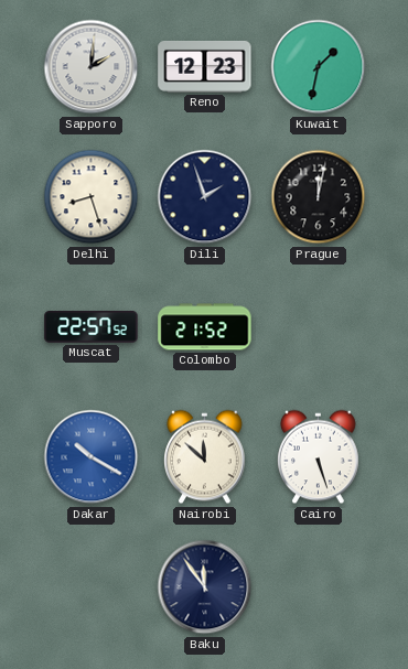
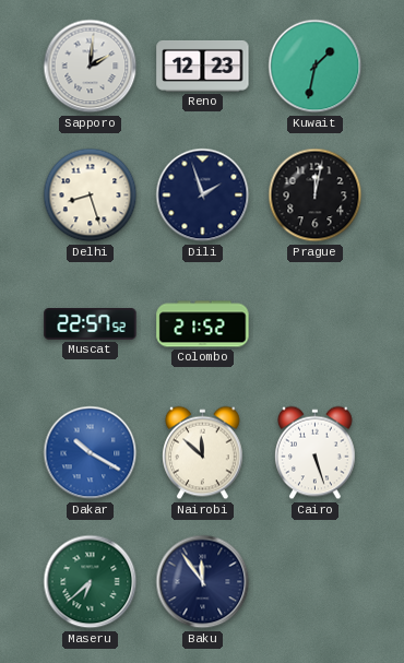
Maseru: none -> 6:38
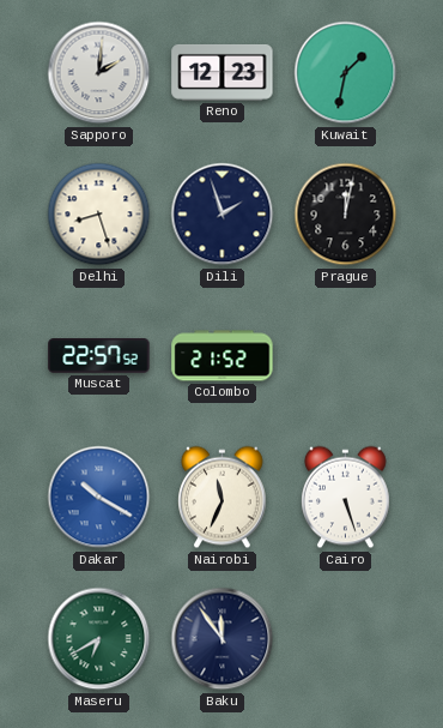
Nairobi: 11:52 -> 11:34
Maseru: 6:38 -> 6:40
